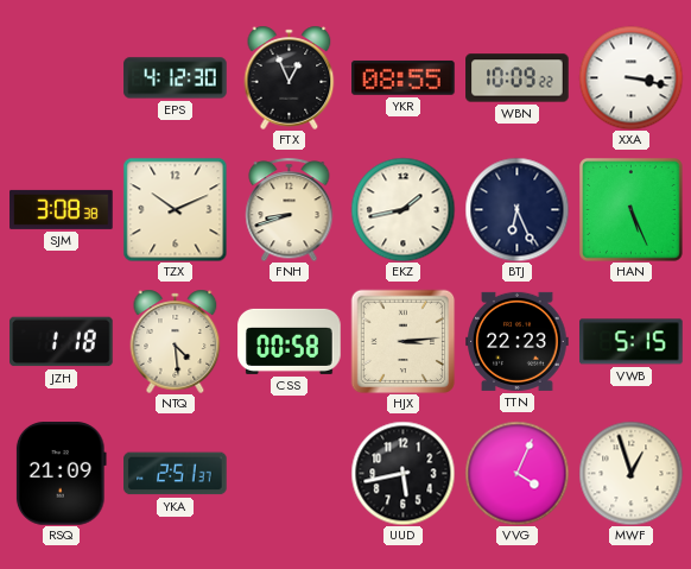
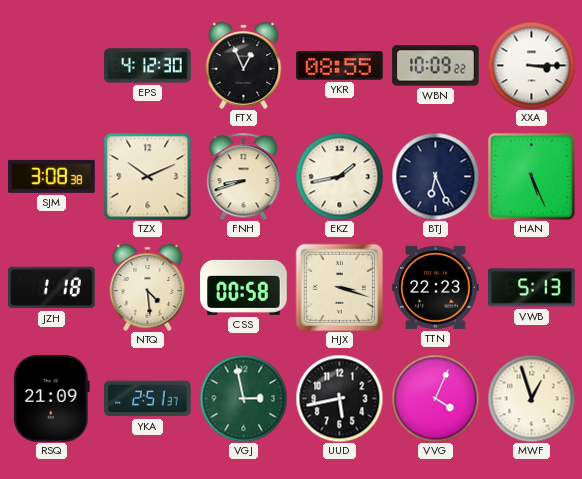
XXA: 3:17 -> 3:15
HJX: 3:14 -> 3:18
VWB: 5:15 -> 5:13
VGJ: none -> 2:58
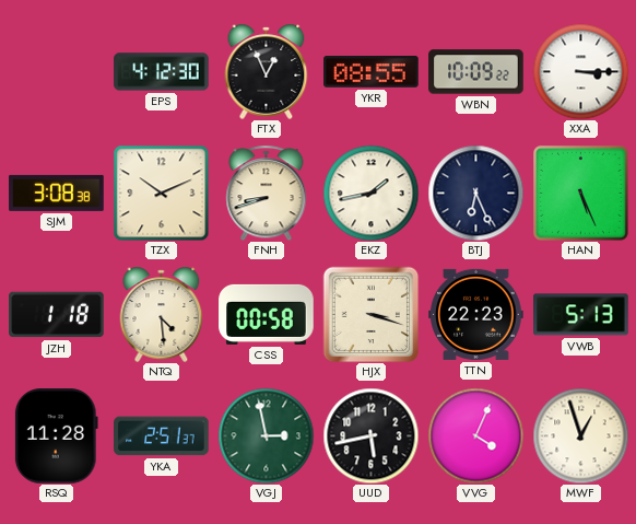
RSQ: 21:09 -> 11:28
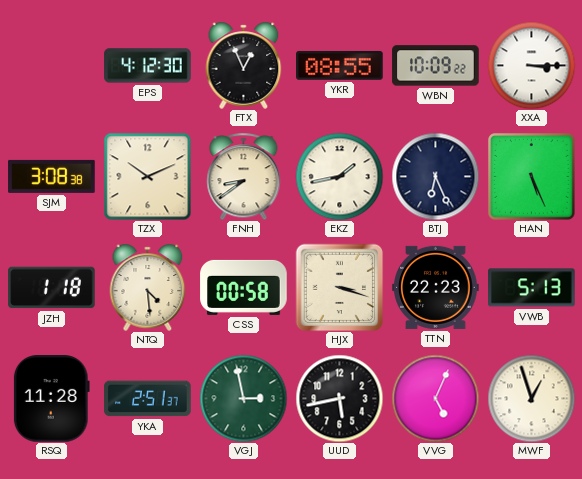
FNH: 8:42 -> 8:39
VVG: 4:04 -> 5:04
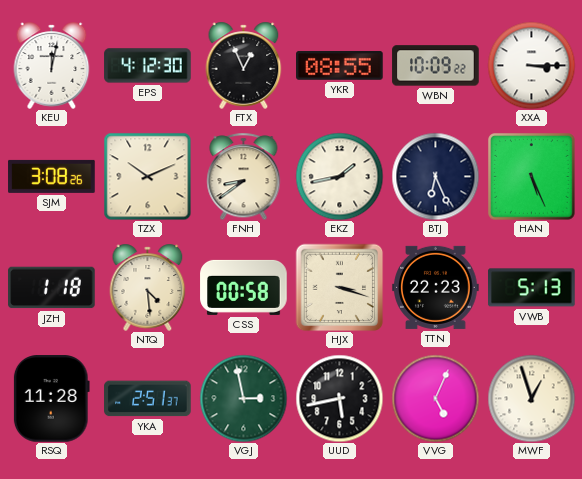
KEU: none -> 12:02
SJM: 3:08:38 -> 3:08:26
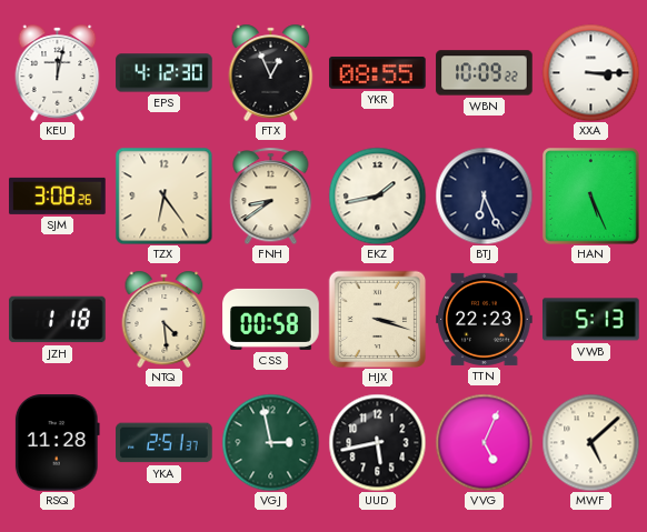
TZX: 10:11 -> 6:24
MWF: 12:57 -> 5:08
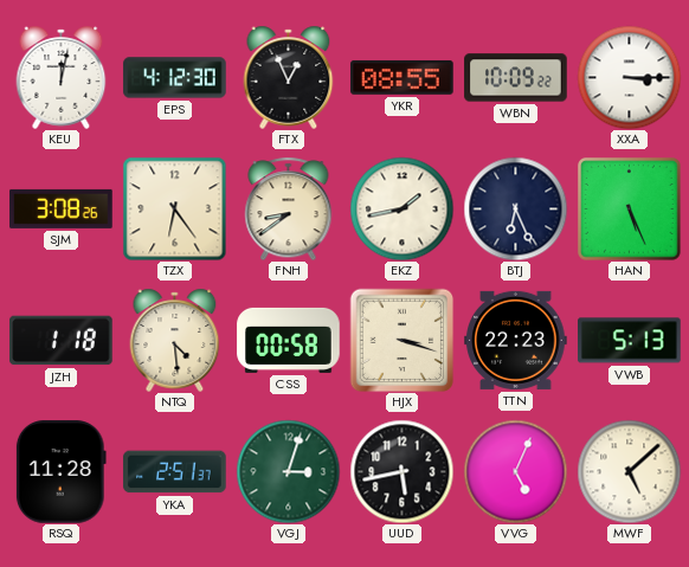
VGJ: 2:58 -> 3:03
